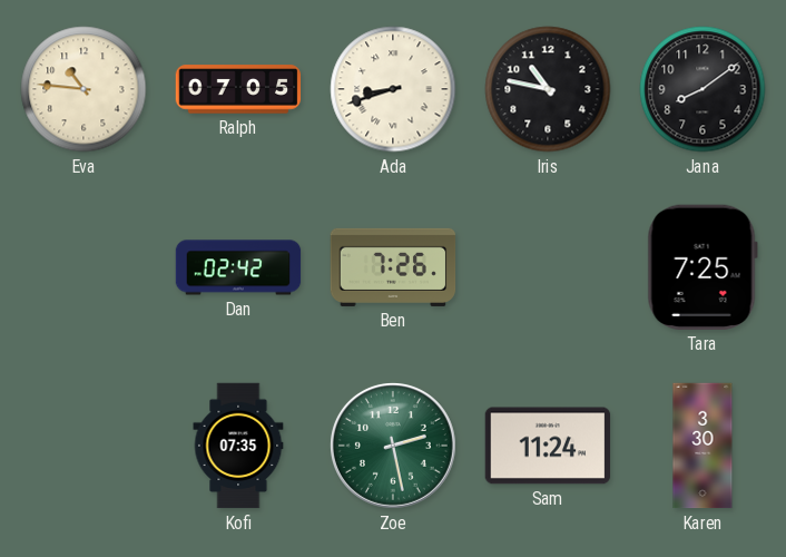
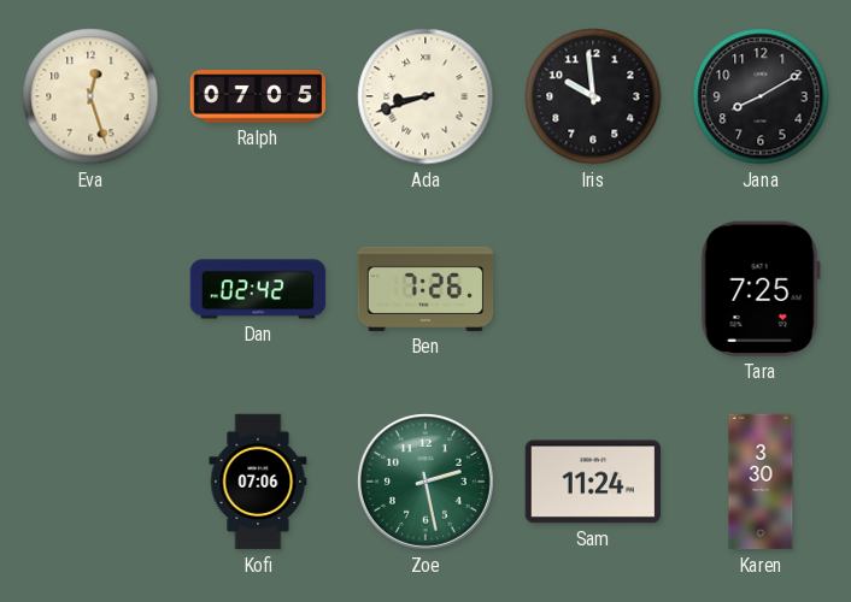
Eva: 10:46 -> 12:27
Iris: 10:47 -> 9:59
Jana: 8:09 -> 8:10
Kofi: 07:35 -> 07:06
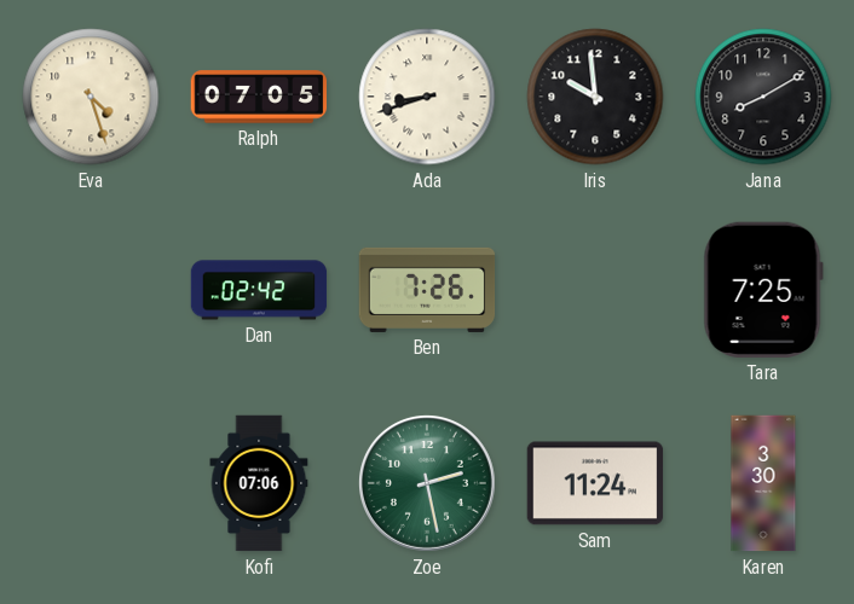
Eva: 12:27 -> 4:27
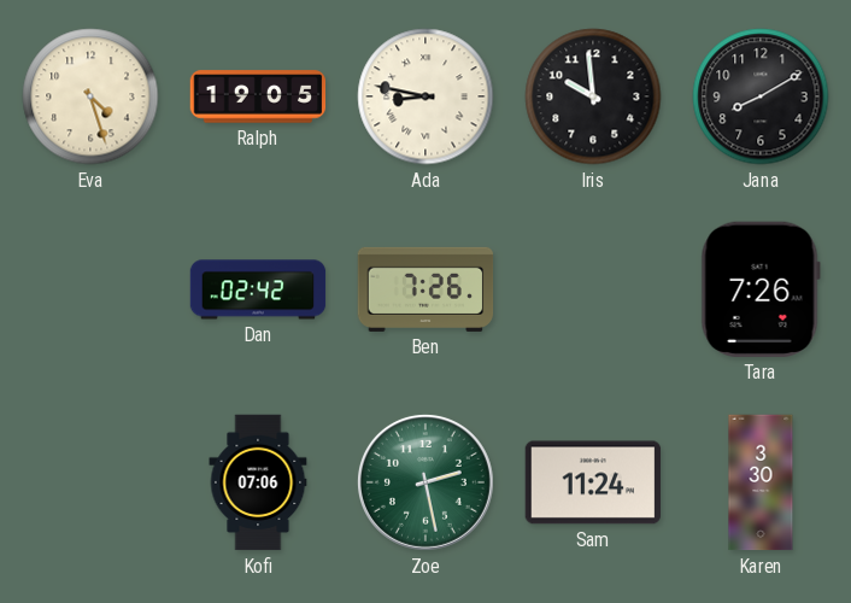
Ralph: 07:05 -> 19:05
Ada: 8:42 -> 8:47
Tara: 7:25 -> 7:26
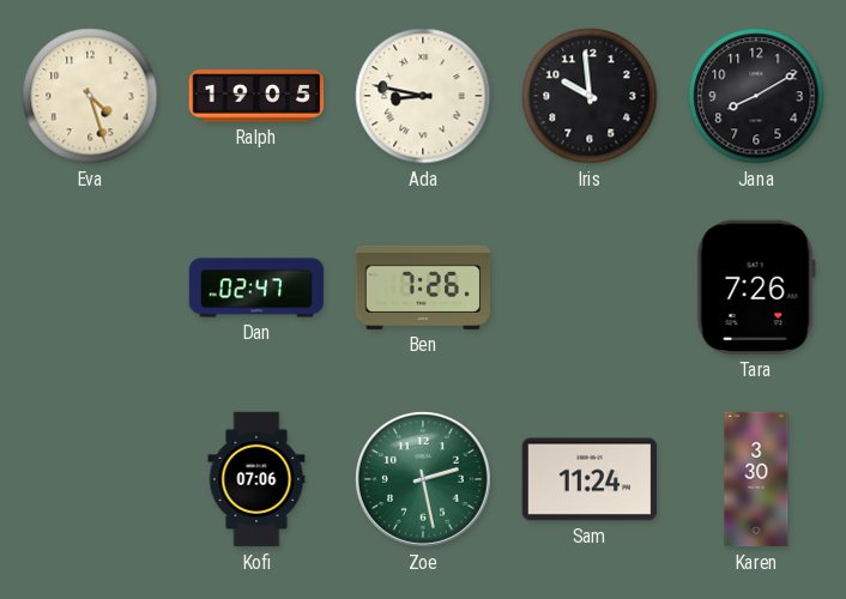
Dan: 02:42 -> 02:47
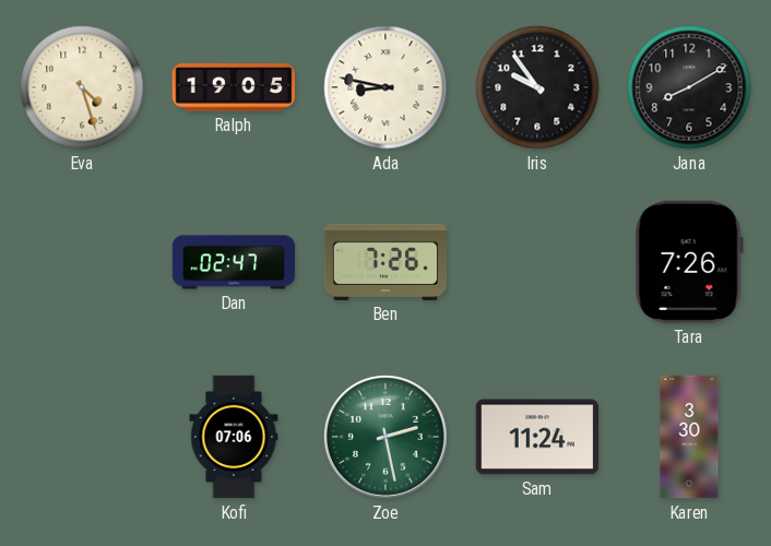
Iris: 9:59 -> 9:54
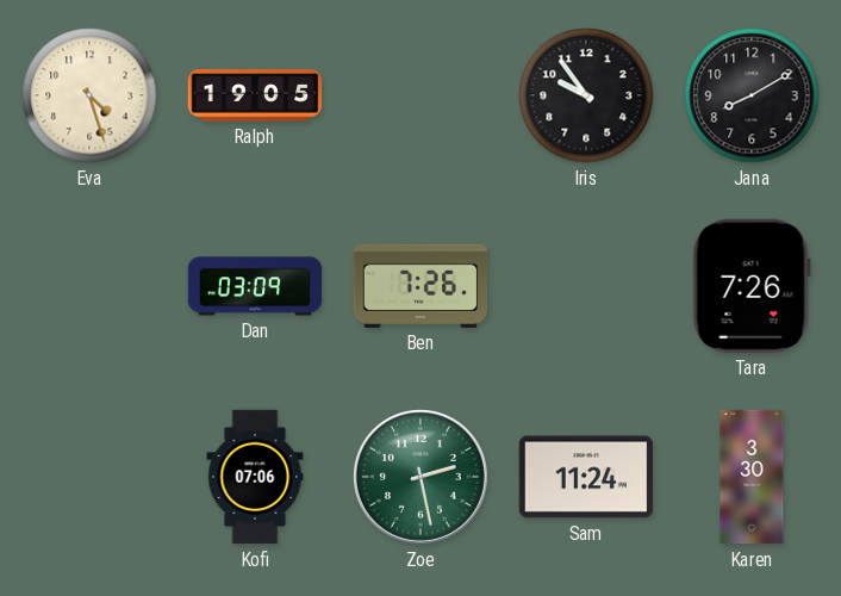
Ada: 8:47 -> none
Dan: 02:47 -> 03:09
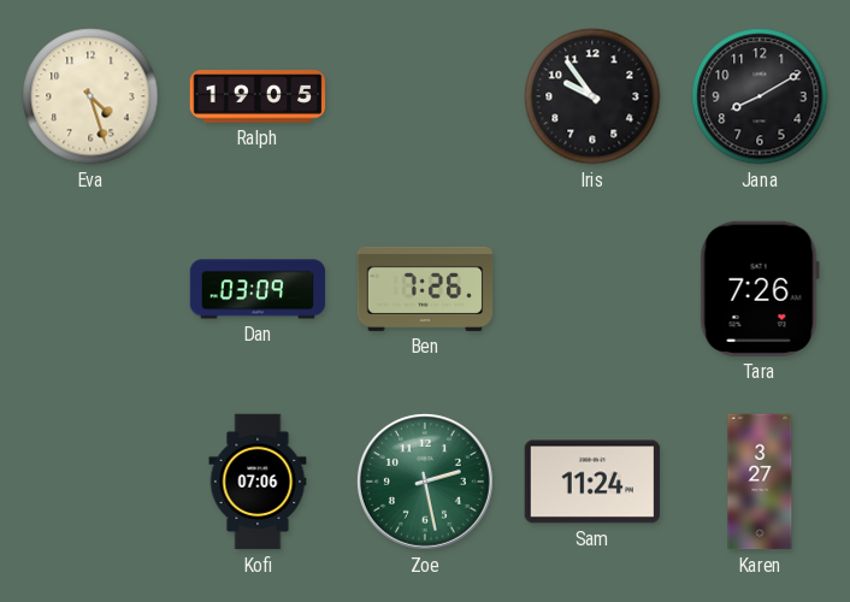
Karen: 3:30 -> 3:27
